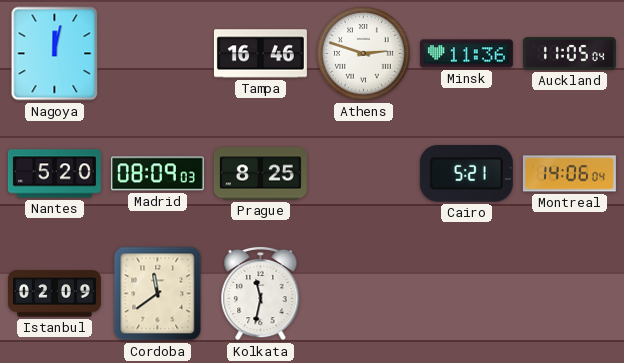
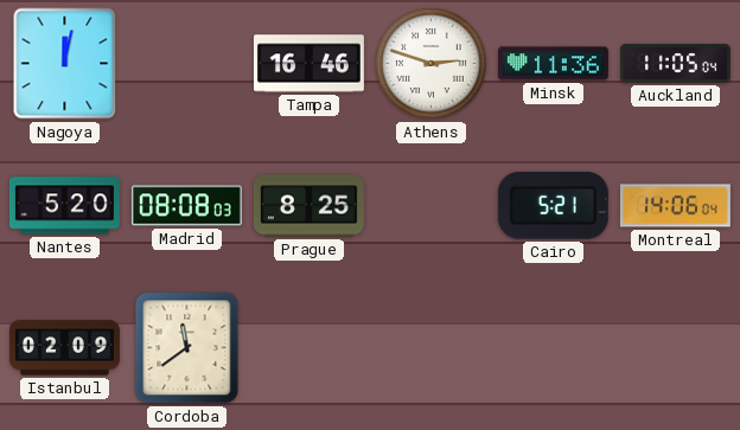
Madrid: 08:09 -> 08:08
Kolkata: 11:32 -> none
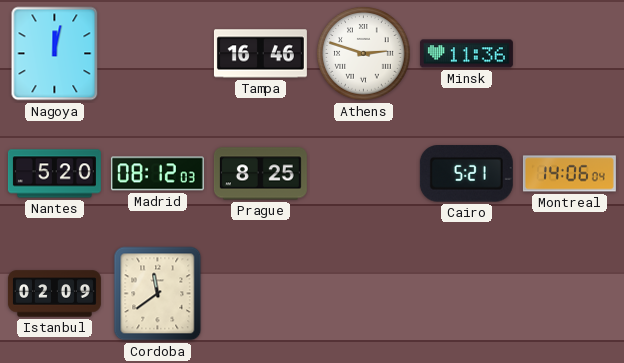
Auckland: 11:05 -> none
Madrid: 08:08 -> 08:12
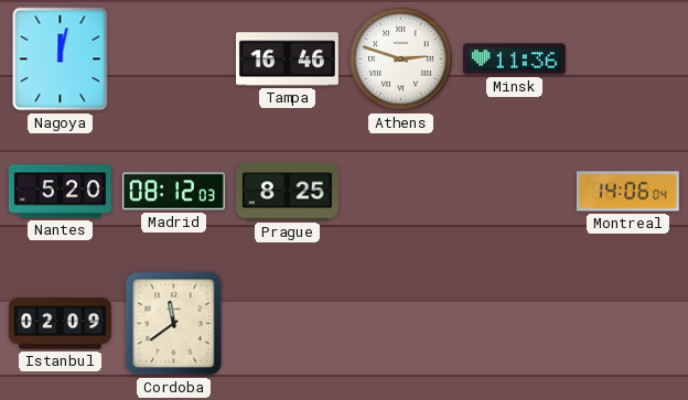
Cairo: 5:21 -> none
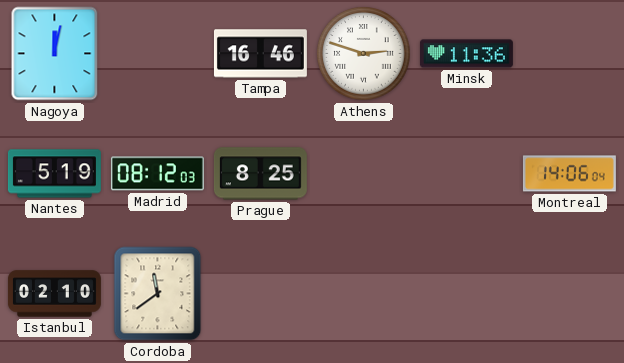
Nantes: 5:20 -> 5:19
Istanbul: 02:09 -> 02:10
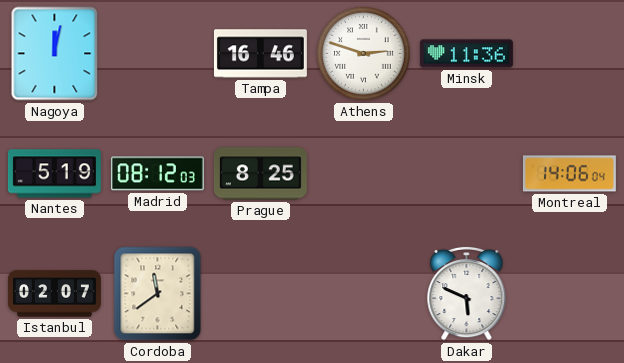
Istanbul: 02:10 -> 02:07
Dakar: none -> 5:49
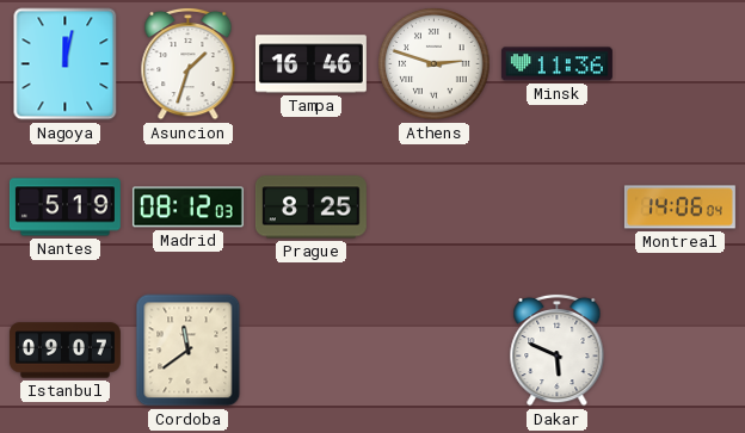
Asuncion: none -> 1:33
Istanbul: 02:07 -> 09:07
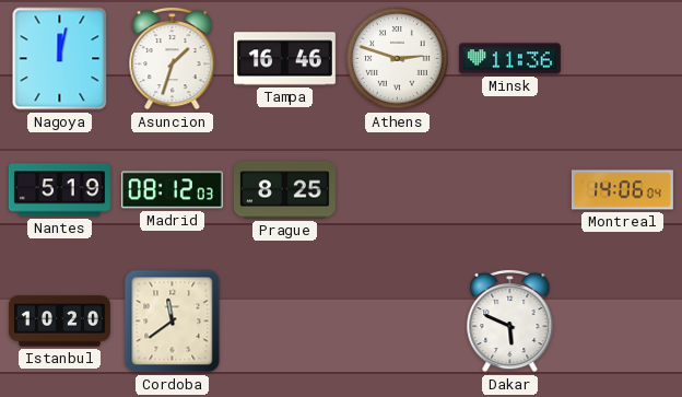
Istanbul: 09:07 -> 10:20
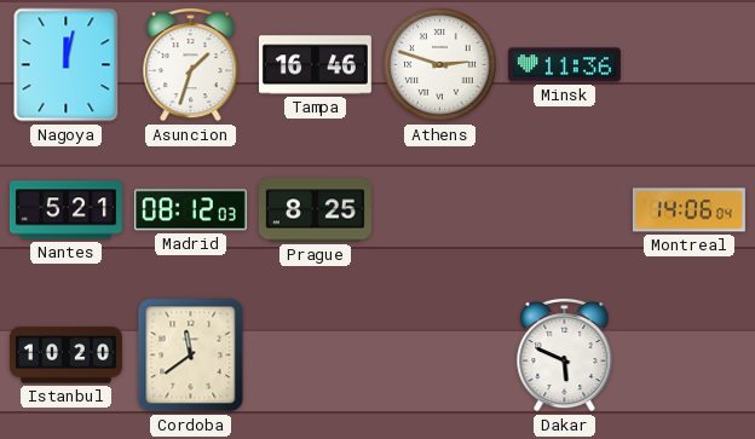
Nantes: 5:19 -> 5:21
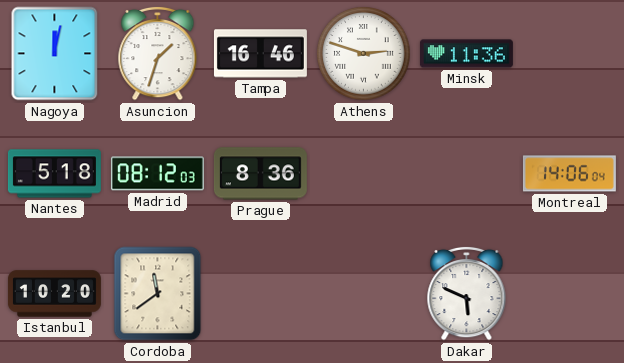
Nantes: 5:21 -> 5:18
Prague: 8:25 -> 8:36
